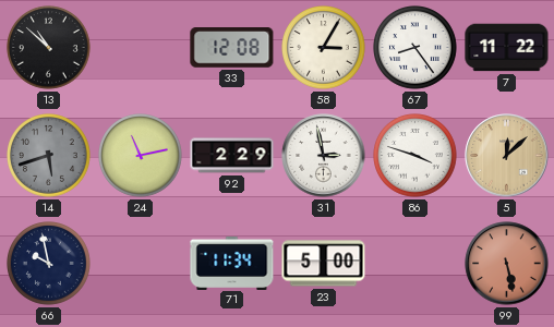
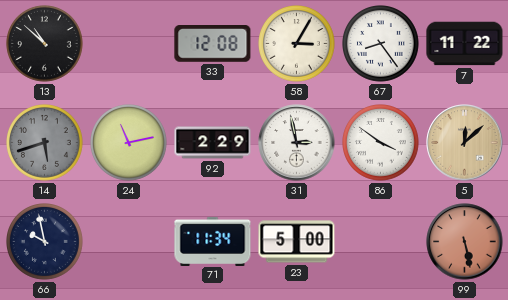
86: 3:48 -> 3:51
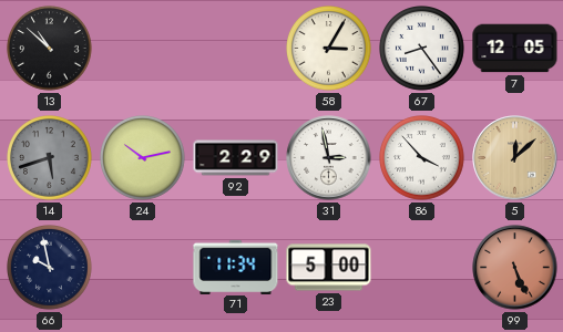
33: 12:08 -> none
7: 11:22 -> 12:05
24: 11:13 -> 10:13
86: 3:51 -> 3:53
99: 5:28 -> 5:26
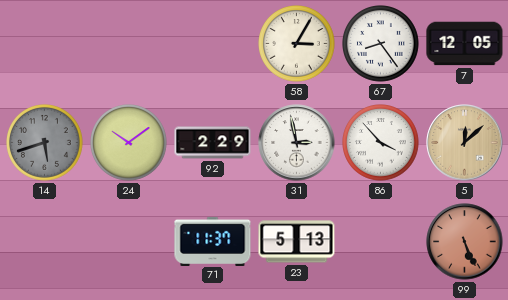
13: 10:52 -> none
24: 10:13 -> 10:09
66: 9:58 -> none
71: 11:34 -> 11:37
23: 5:00 -> 5:13
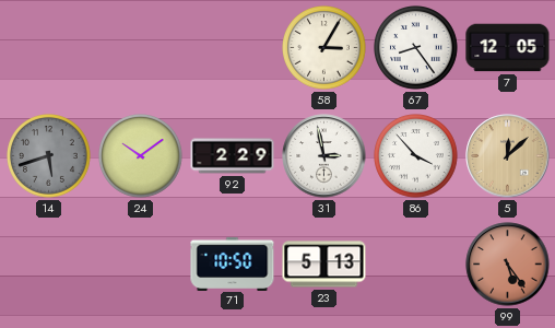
71: 11:37 -> 10:50
99: 5:26 -> 5:24
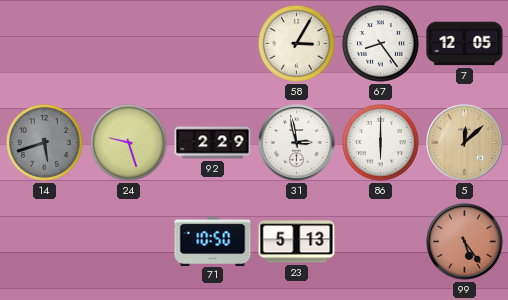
24: 10:09 -> 9:27
86: 3:53 -> 6:00
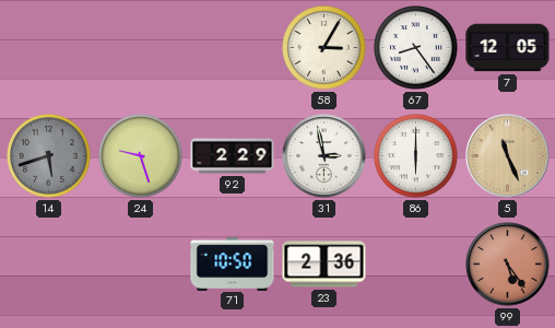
5: 12:08 -> 11:26
23: 5:13 -> 2:36
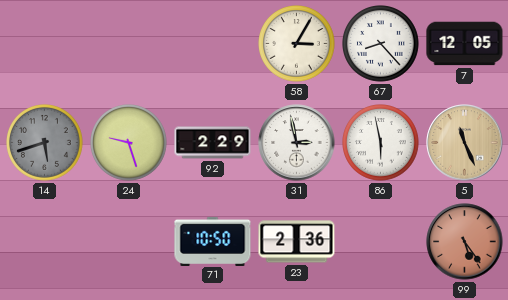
67: 8:24 -> 8:23
86: 6:00 -> 5:58
